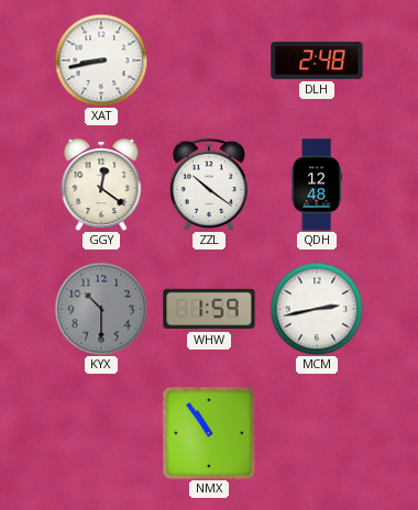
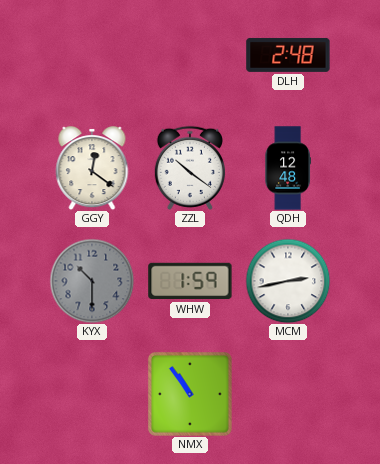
XAT: 8:43 -> none
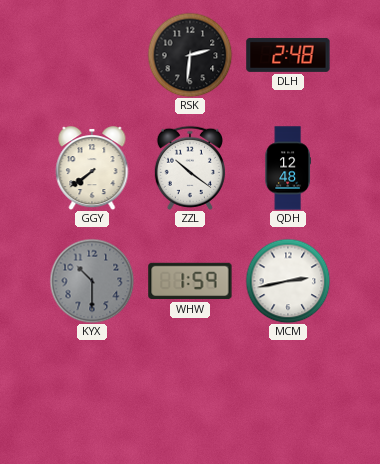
RSK: none -> 2:31
GGY: 12:21 -> 7:39
NMX: 10:54 -> none
